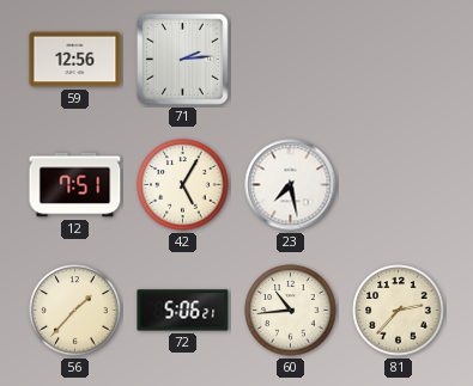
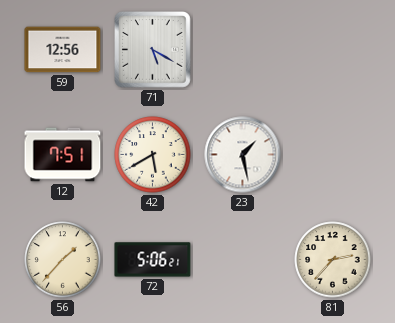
71: 2:14 -> 5:20
42: 5:05 -> 5:40
23: 7:28 -> 1:28
60: 10:44 -> none
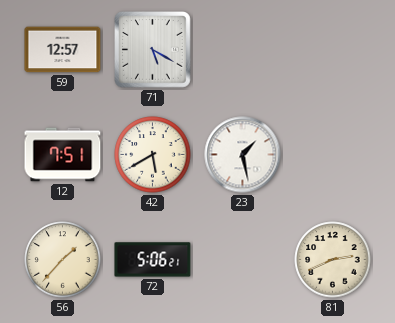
59: 12:56 -> 12:57
81: 2:37 -> 2:41
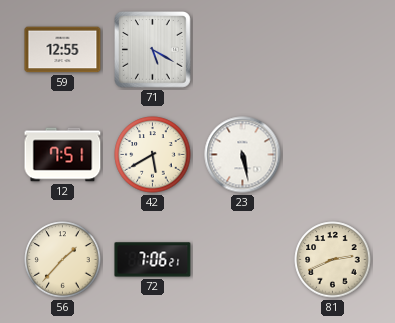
59: 12:57 -> 12:55
23: 1:28 -> 5:28
72: 5:06 -> 7:06
